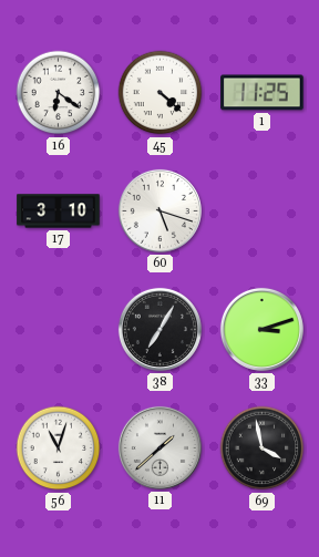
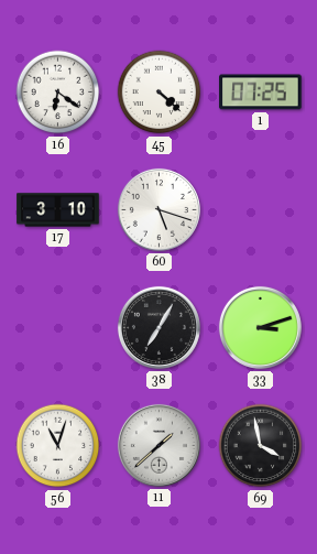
1: 11:25 -> 07:25
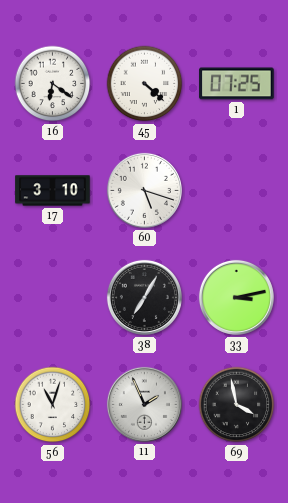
33: 3:12 -> 3:13
11: 1:38 -> 1:56
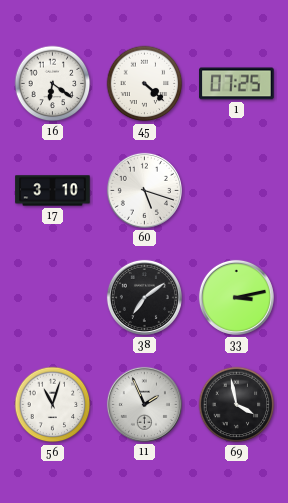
38: 7:05 -> 7:09
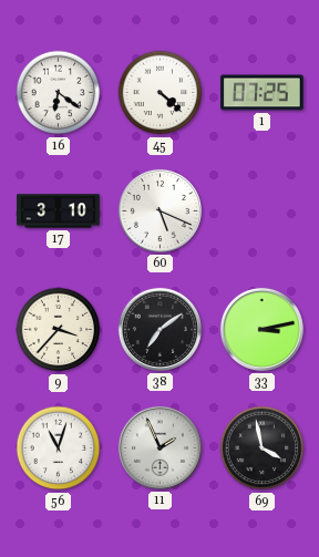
60: 5:18 -> 5:19
9: none -> 3:37
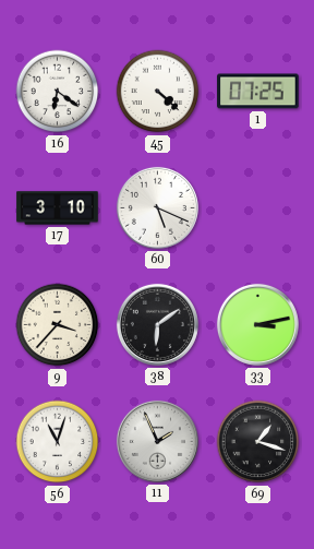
38: 7:09 -> 6:09
69: 3:58 -> 1:18
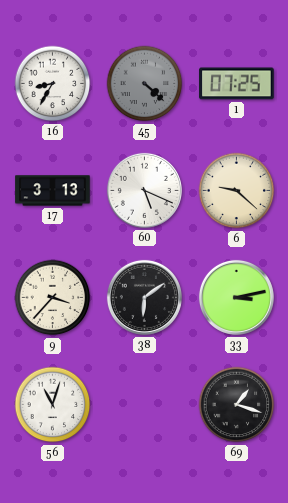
16: 6:21 -> 8:35
45 dial: white -> grey
17: 3:10 -> 3:13
6: none -> 9:22
11: 1:56 -> none
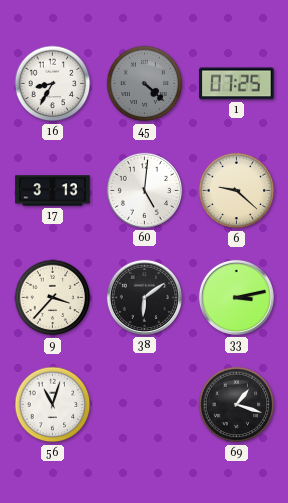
60: 5:19 -> 5:01
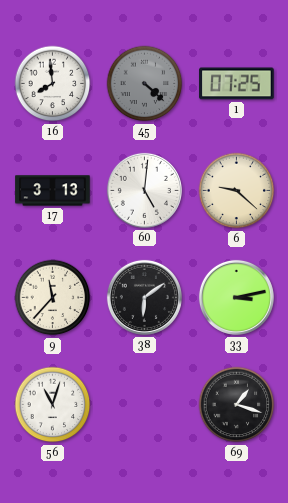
16: 8:35 -> 7:59
9: 3:37 -> 11:37
